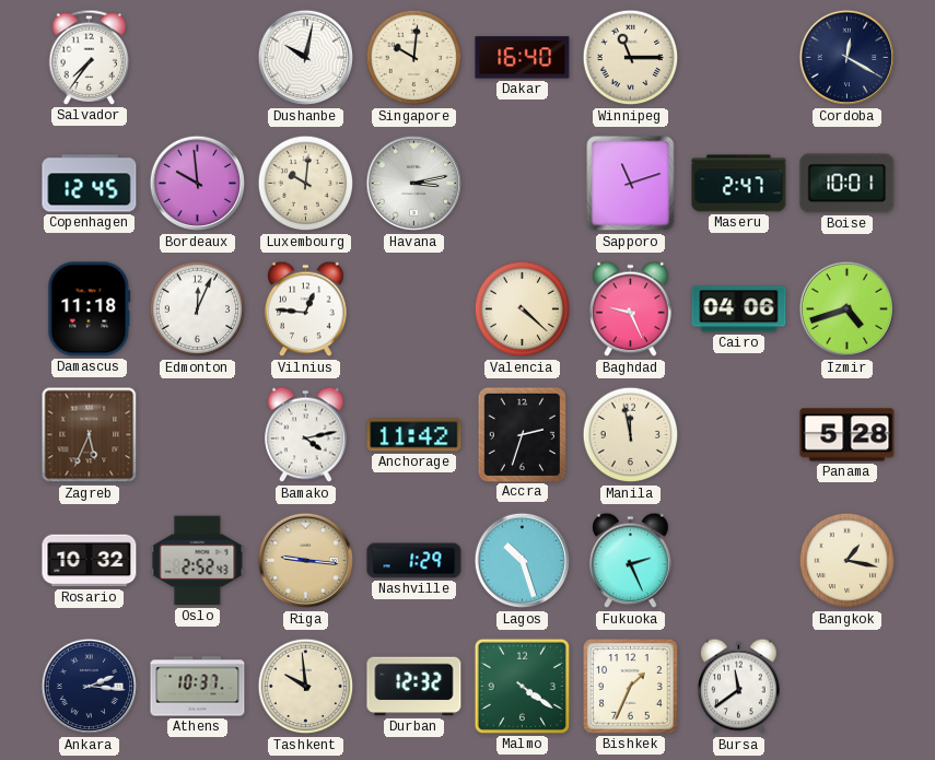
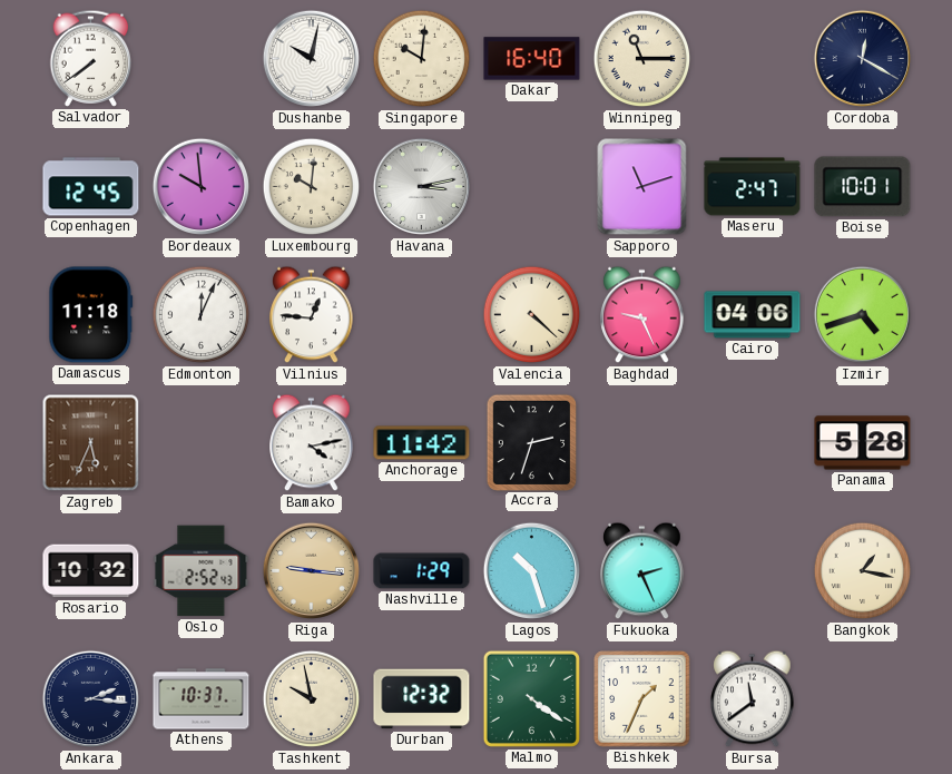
Salvador: 7:36 -> 7:39
Manila: 11:58 -> none
Tashkent: 9:59 -> 9:58
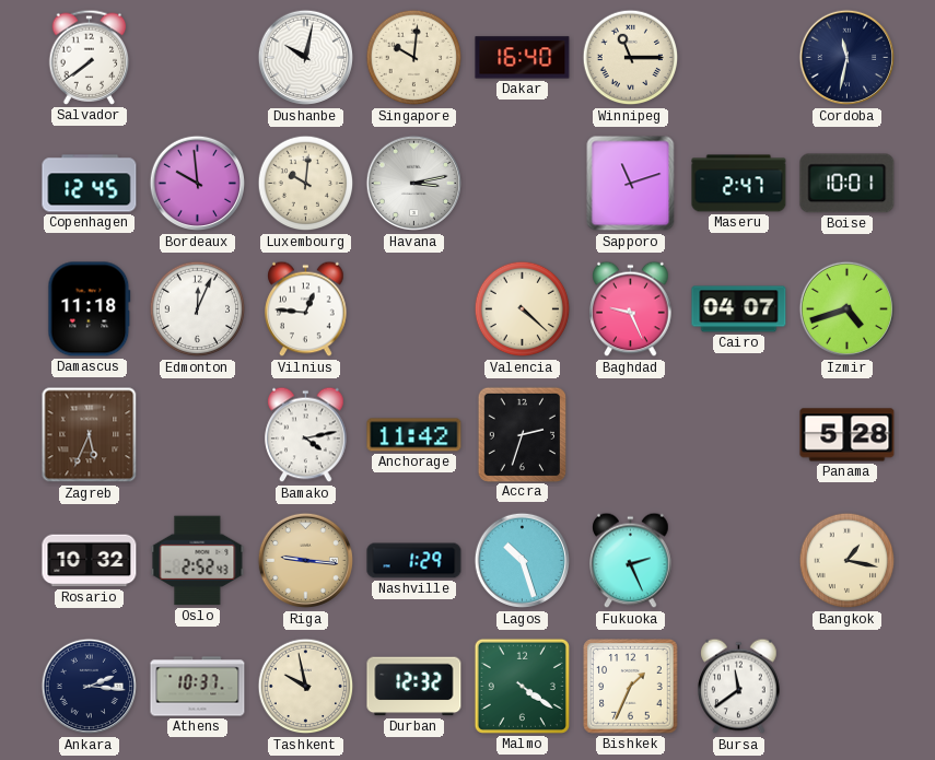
Cordoba: 12:20 -> 11:32
Cairo: 04:06 -> 04:07
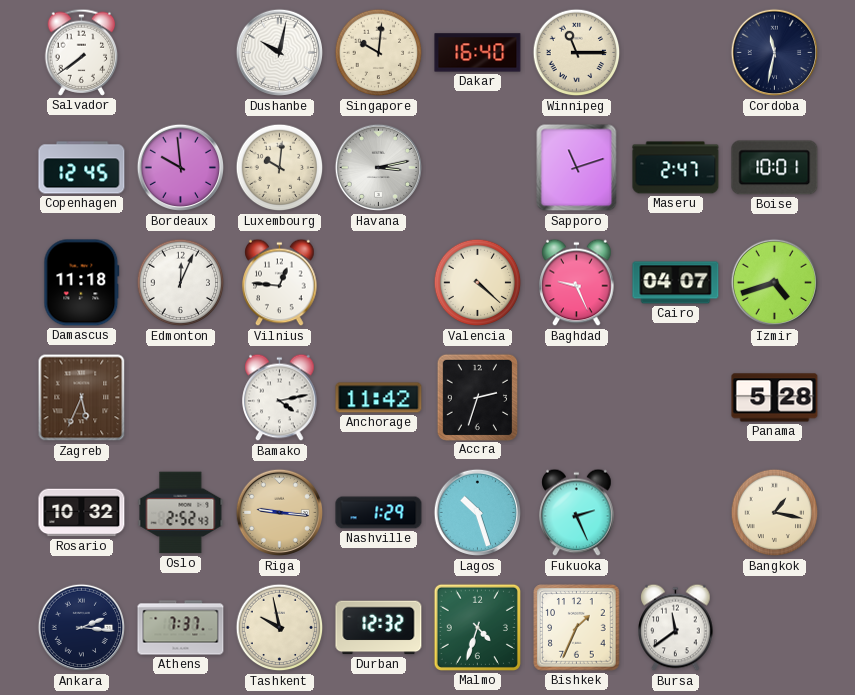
Athens: 10:37 -> 7:37
Malmo: 4:21 -> 4:33
